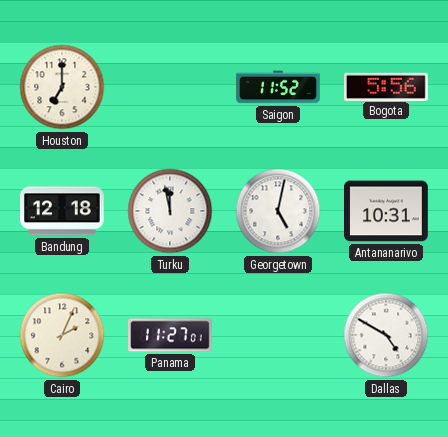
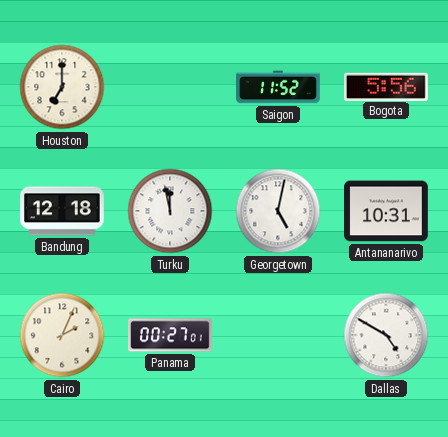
Panama: 11:27 -> 00:27
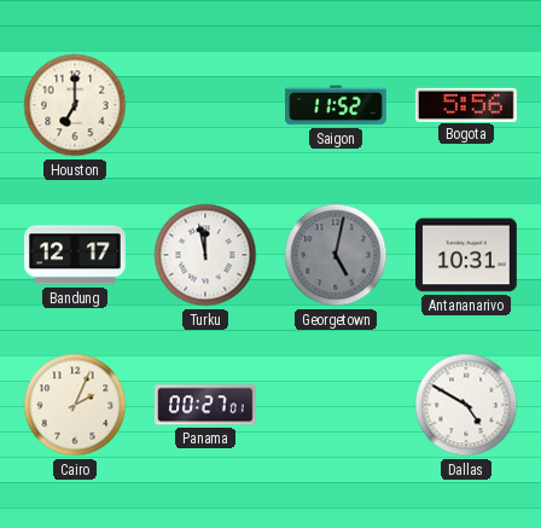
Bandung: 12:18 -> 12:17
Georgetown dial: white -> grey
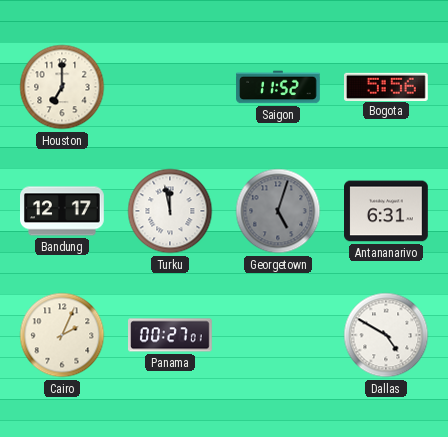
Georgetown: 5:02 -> 5:03
Antananarivo: 10:31 -> 6:31
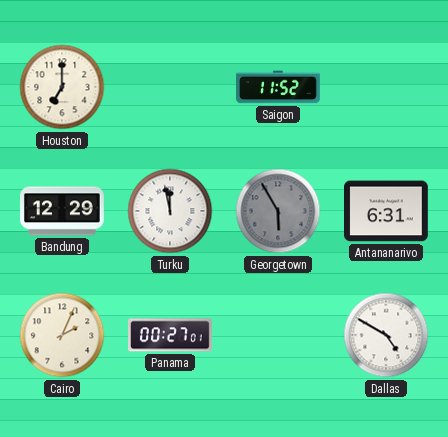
Bogota: 5:56 -> none
Bandung: 12:17 -> 12:29
Georgetown: 5:03 -> 5:55
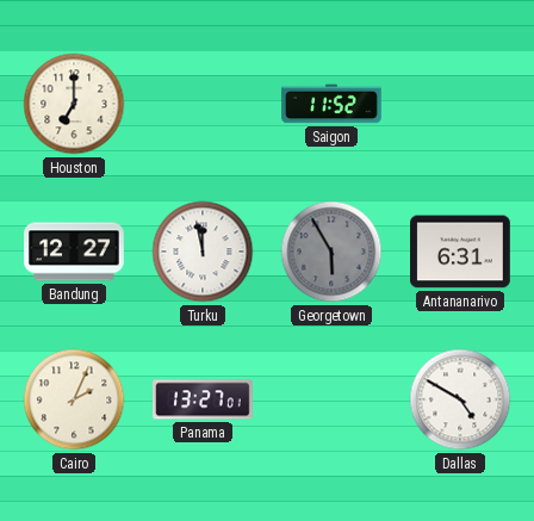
Bandung: 12:29 -> 12:27
Panama: 00:27 -> 13:27
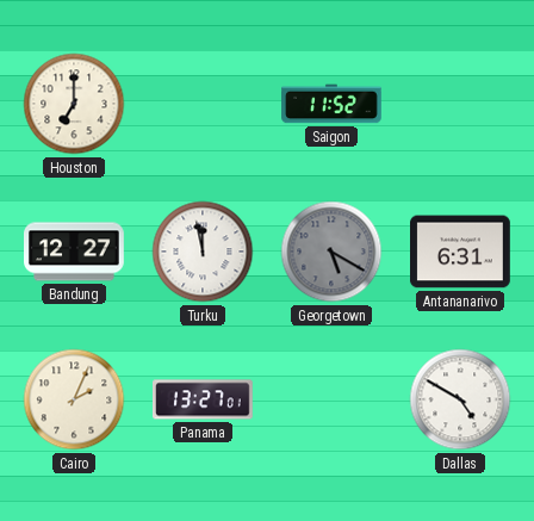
Georgetown: 5:55 -> 5:20
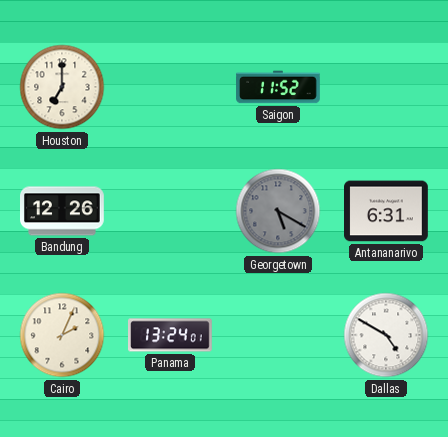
Bandung: 12:27 -> 12:26
Turku: 11:58 -> none
Panama: 13:27 -> 13:24
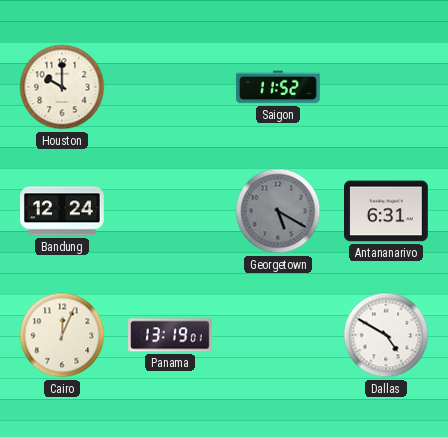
Houston: 7:00 -> 10:00
Bandung: 12:26 -> 12:24
Cairo: 2:04 -> 12:04
Panama: 13:24 -> 13:19
